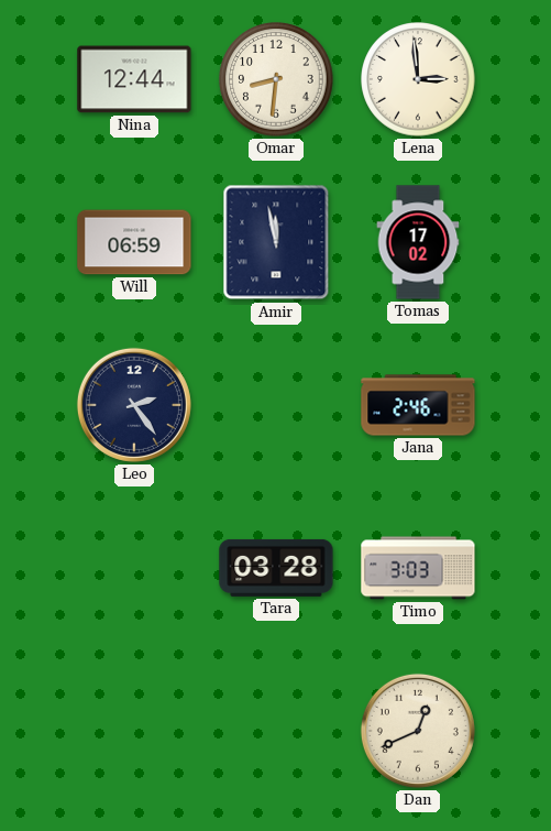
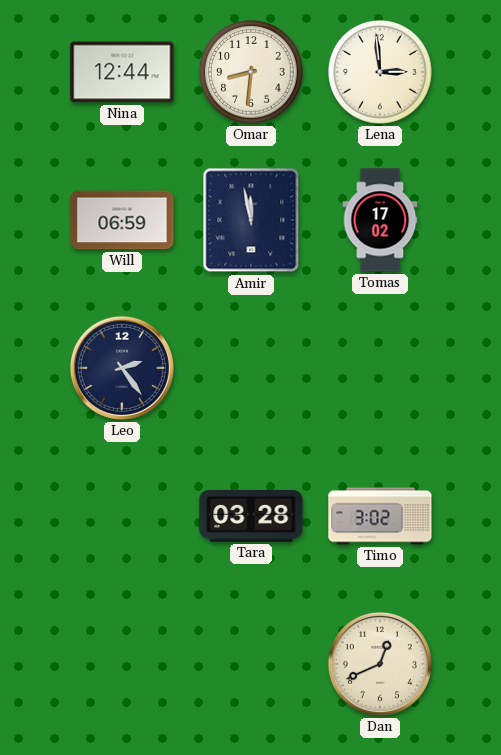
Jana: 2:46 -> none
Timo: 3:03 -> 3:02
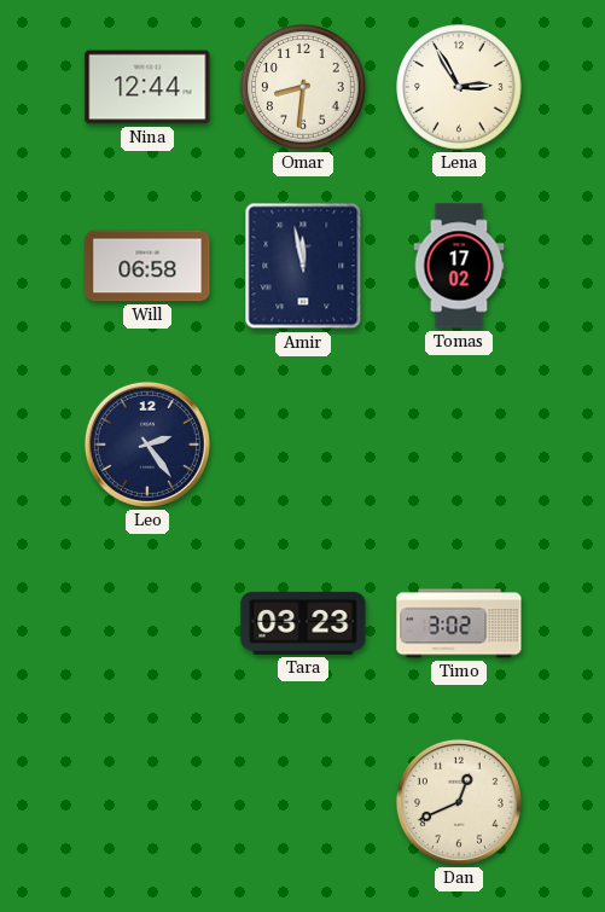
Lena: 2:59 -> 2:55
Will: 06:59 -> 06:58
Tara: 03:28 -> 03:23
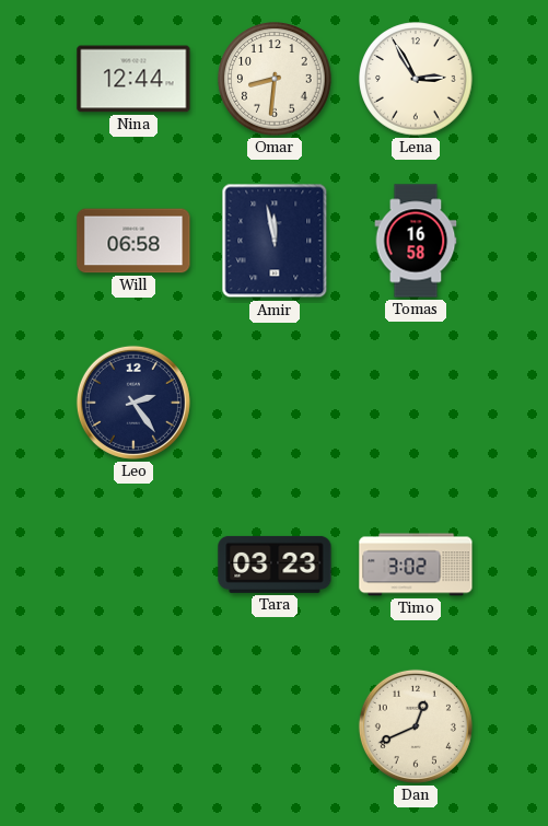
Tomas: 17:02 -> 16:58
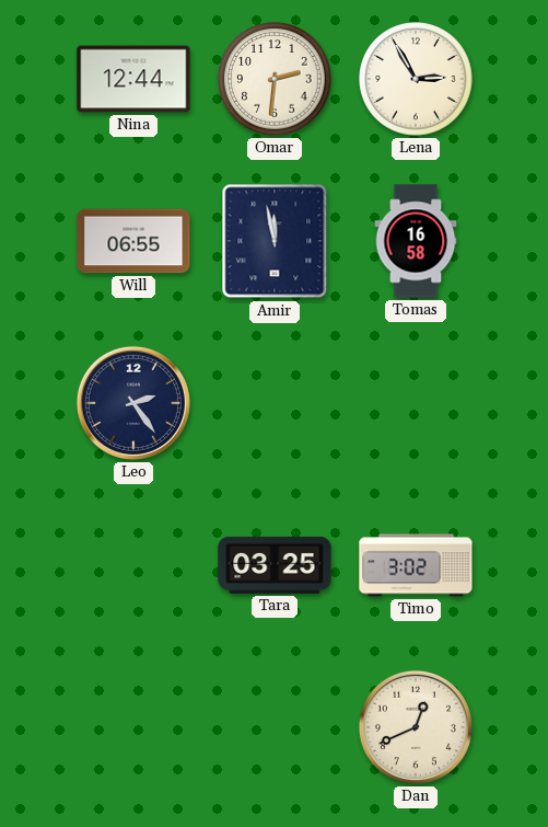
Omar: 8:31 -> 2:31
Will: 06:58 -> 06:55
Tara: 03:23 -> 03:25
